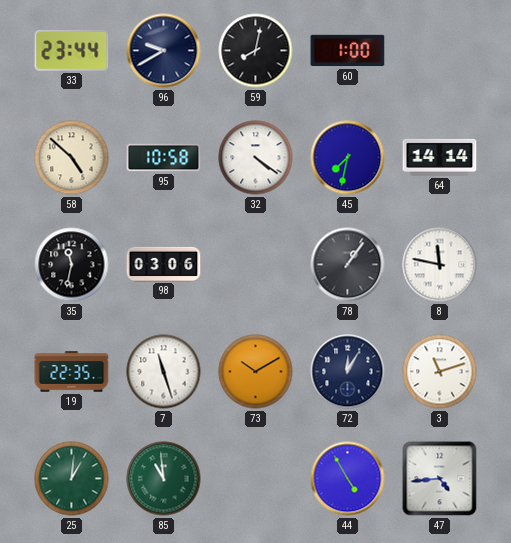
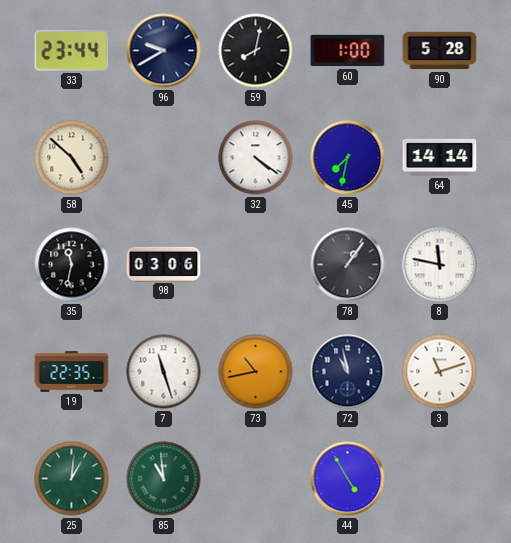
90: none -> 5:28
95: 10:58 -> none
73: 10:10 -> 10:43
72: 12:05 -> 10:58
47: 4:44 -> none
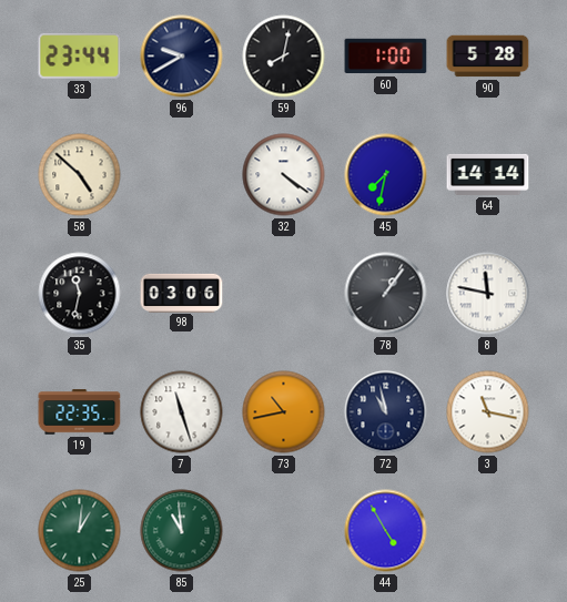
3: 11:12 -> 11:17
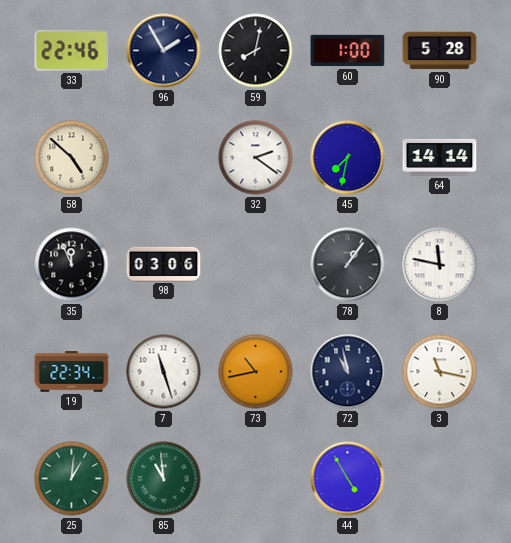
33: 23:44 -> 22:46
96: 9:40 -> 1:55
32: 4:21 -> 2:21
35: 11:32 -> 11:56
19: 22:35 -> 22:34
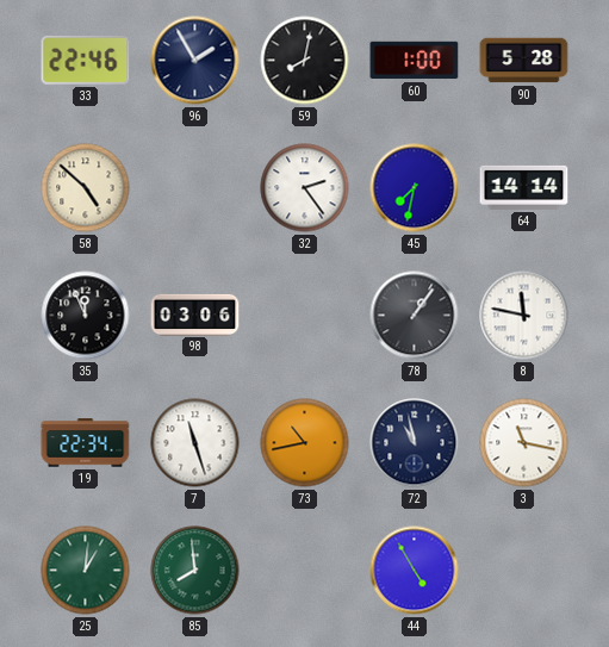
32: 2:21 -> 2:24
85: 10:59 -> 7:59
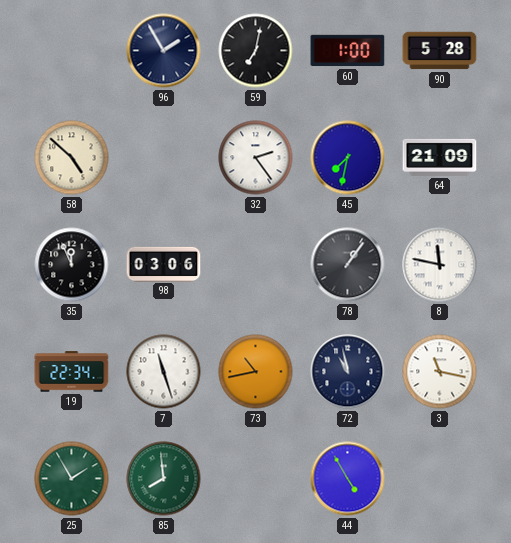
33: 22:46 -> none
59: 8:02 -> 7:02
64: 14:14 -> 21:09
25: 1:01 -> 1:55
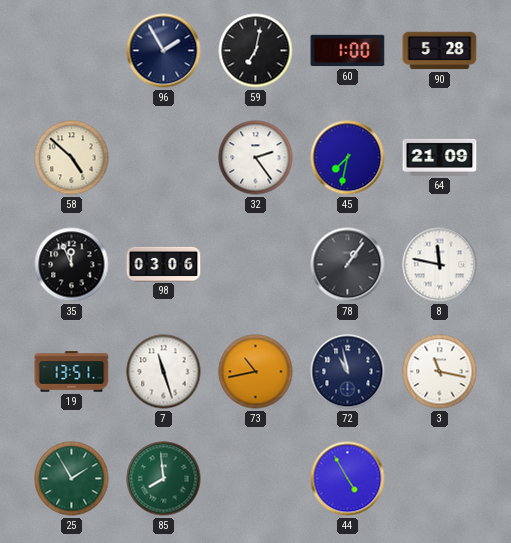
19: 22:34 -> 13:51
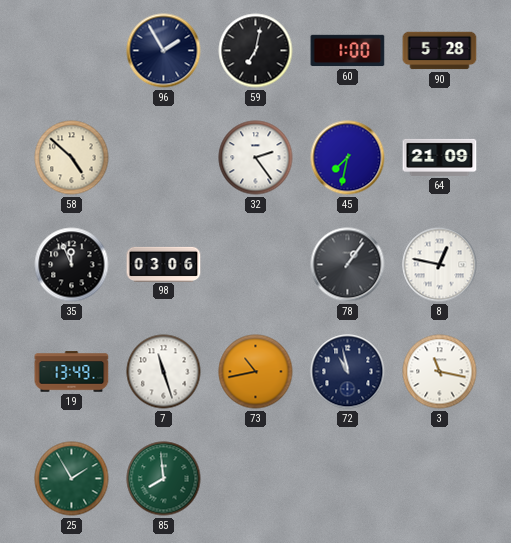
8: 11:47 -> 12:47
19: 13:51 -> 13:49
44: 4:55 -> none
